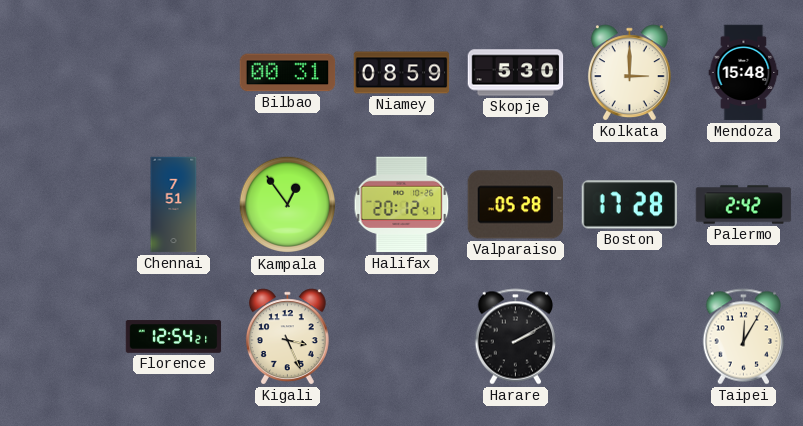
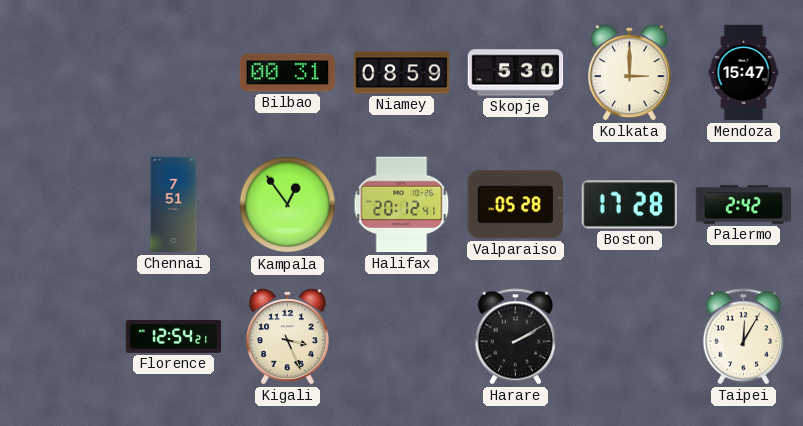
Mendoza: 15:48 -> 15:47
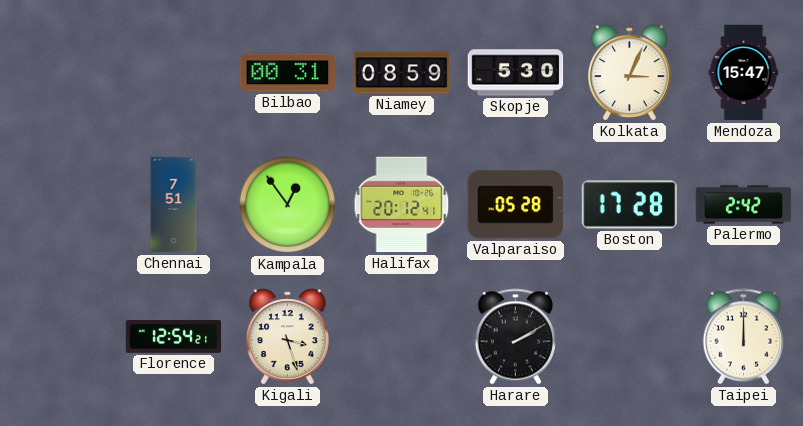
Kolkata: 3:00 -> 3:04
Kigali: 3:26 -> 3:27
Taipei: 12:05 -> 12:00
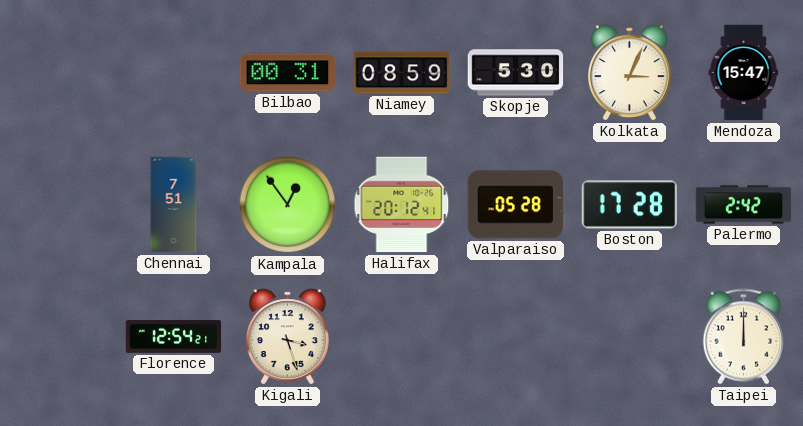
Harare: 2:10 -> none
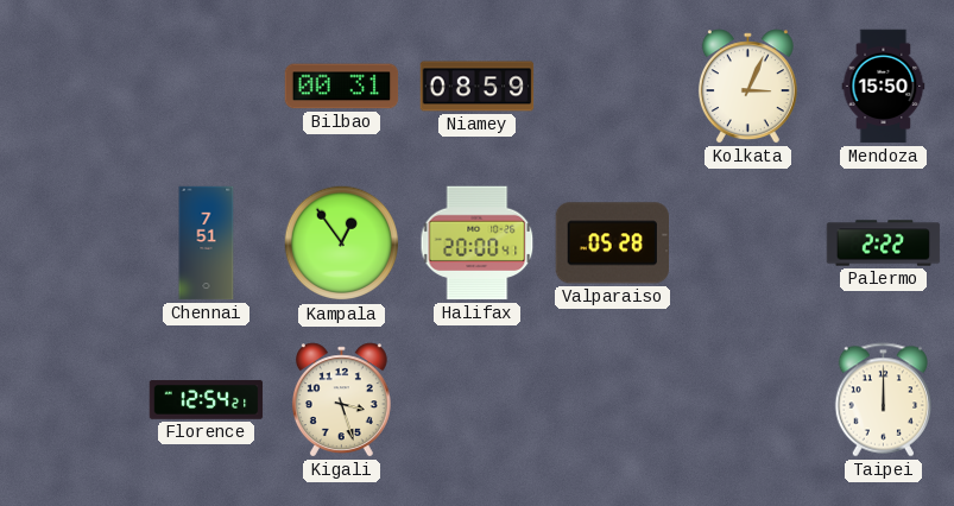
Skopje: 5:30 -> none
Mendoza: 15:47 -> 15:50
Halifax: 20:12 -> 20:00
Boston: 17:28 -> none
Palermo: 2:42 -> 2:22
